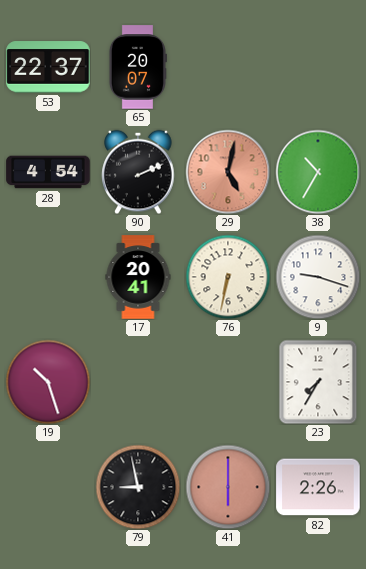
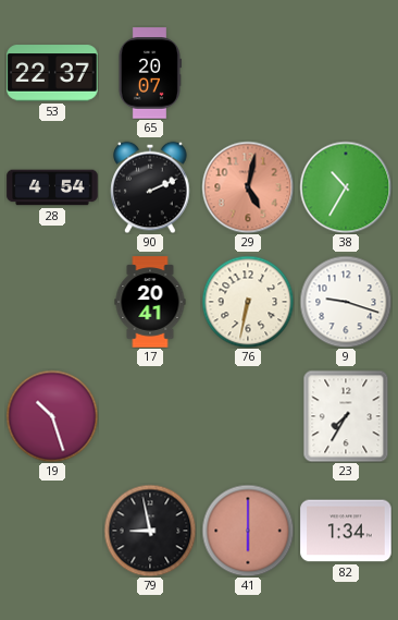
82: 2:26 -> 1:34
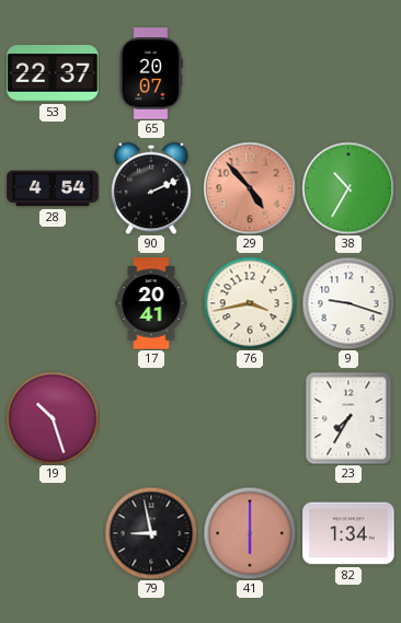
29: 5:02 -> 4:53
76: 6:32 -> 3:43
